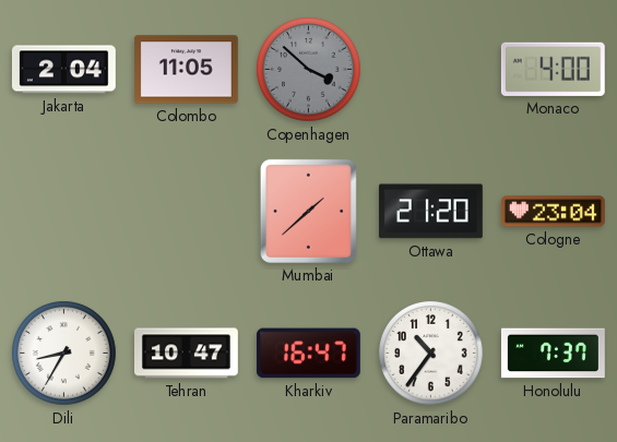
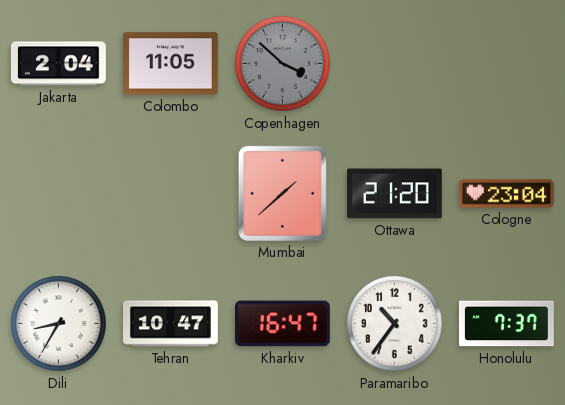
Monaco: 4:00 -> none
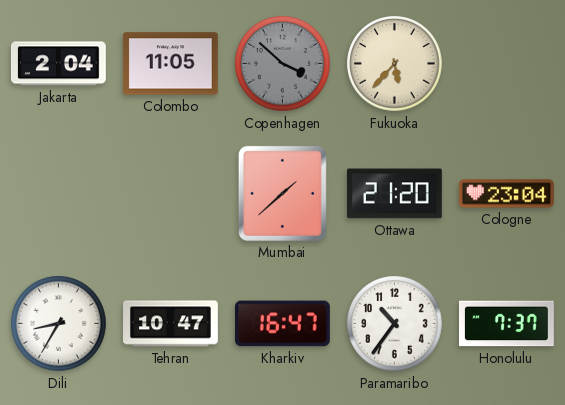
Fukuoka: none -> 5:37
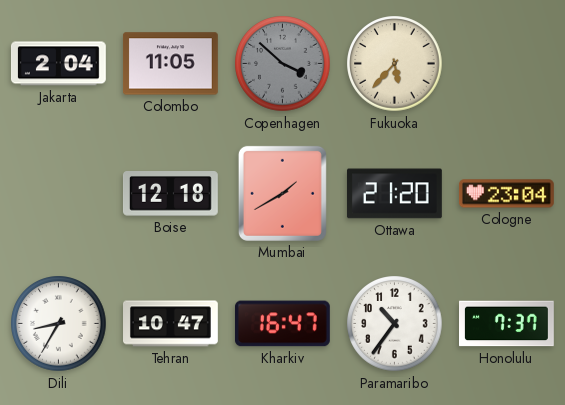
Boise: none -> 12:18
Mumbai: 1:38 -> 1:40
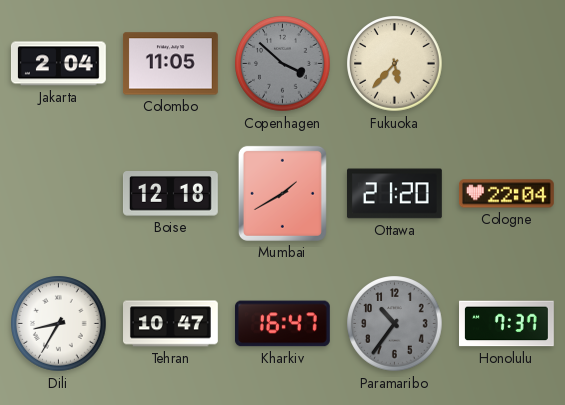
Cologne: 23:04 -> 22:04
Paramaribo dial: white -> grey
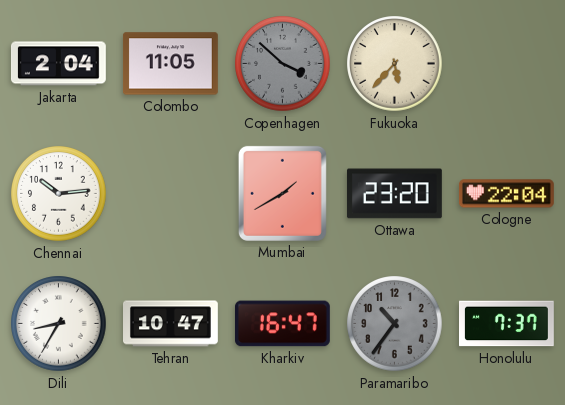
Chennai: none -> 10:14
Boise: 12:18 -> none
Ottawa: 21:20 -> 23:20
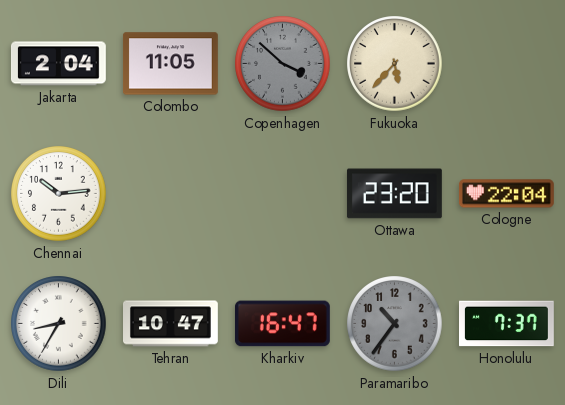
Mumbai: 1:40 -> none
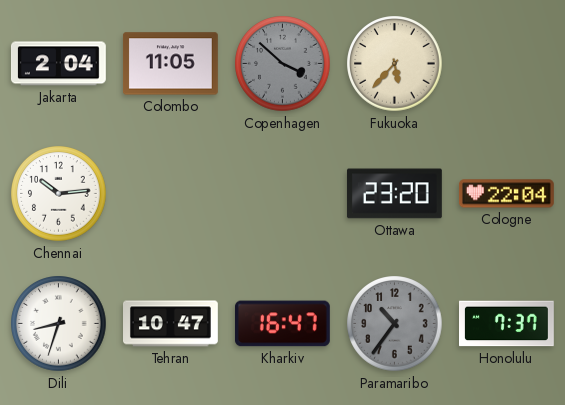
Dili: 8:35 -> 8:33
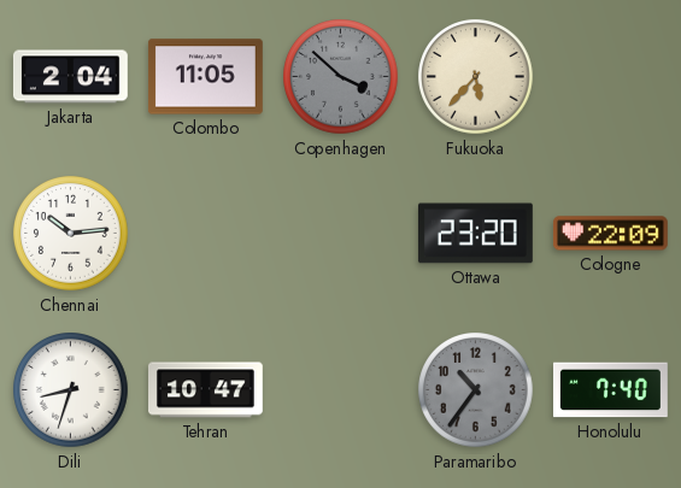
Cologne: 22:04 -> 22:09
Kharkiv: 16:47 -> none
Honolulu: 7:37 -> 7:40
